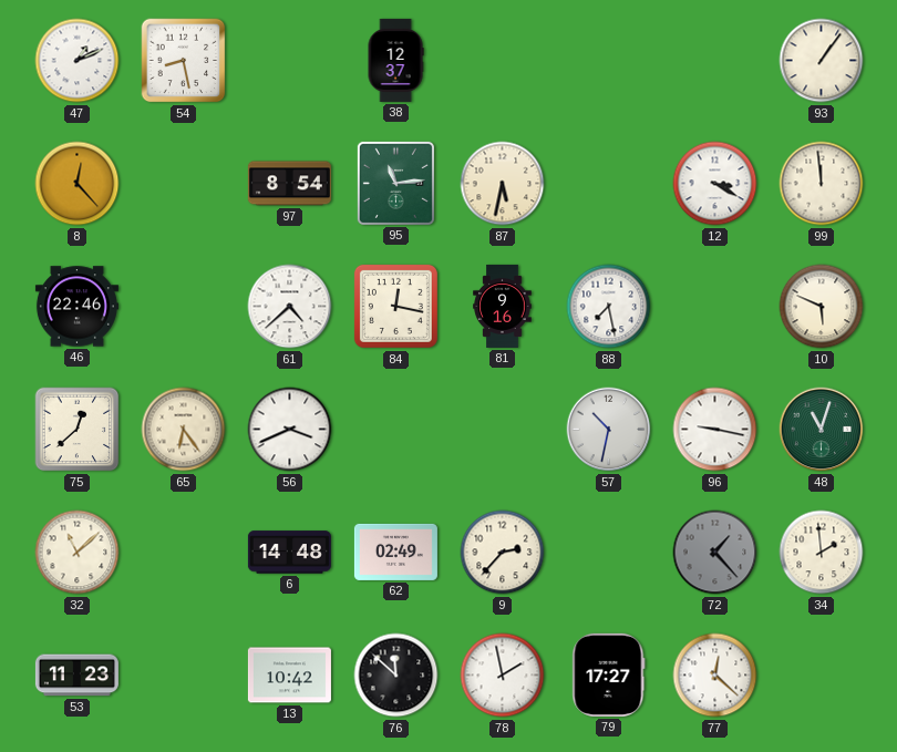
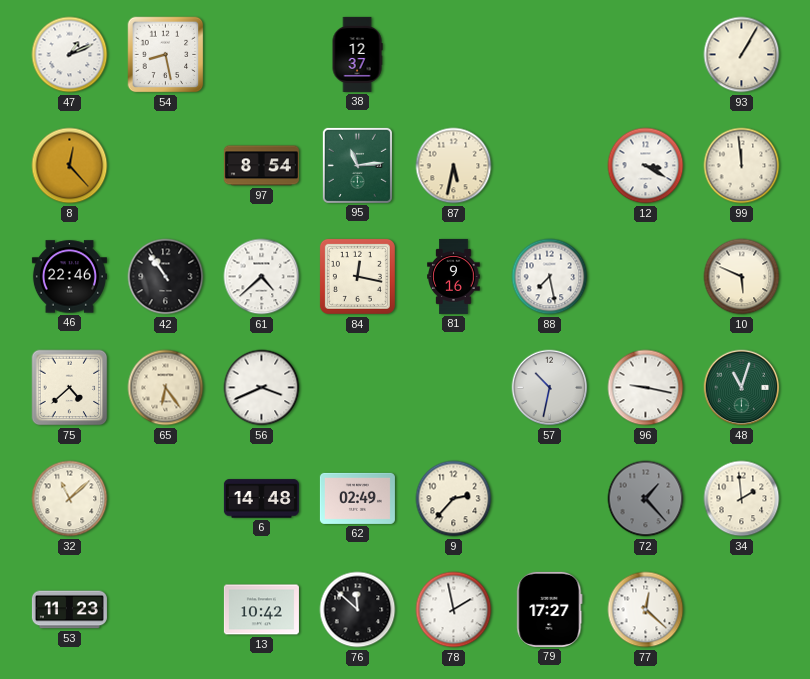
93: 1:06 -> 1:05
42: none -> 10:54
75: 12:38 -> 4:38
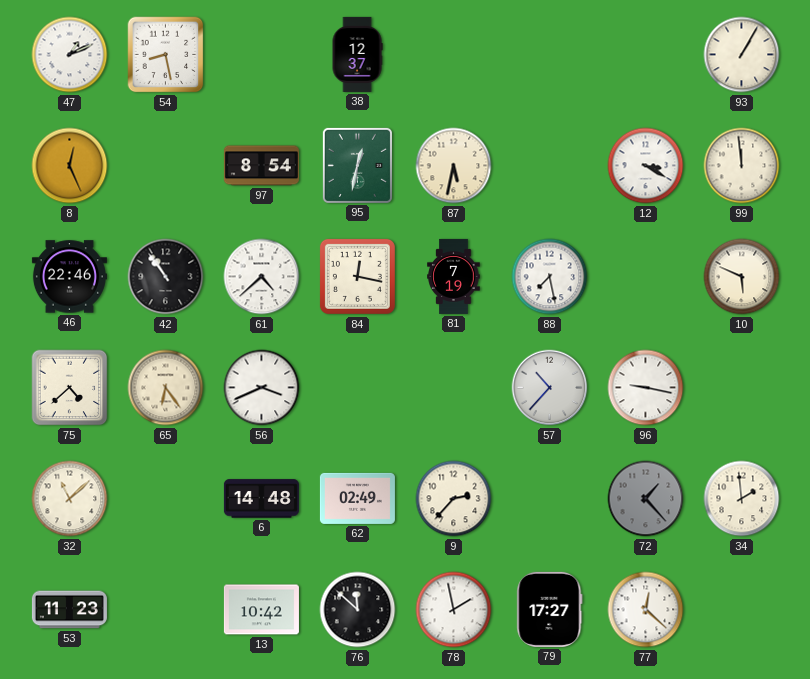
8: 12:23 -> 12:26
95: 11:14 -> 12:32
81: 9:16 -> 7:19
57: 10:32 -> 10:37
48: 11:03 -> none
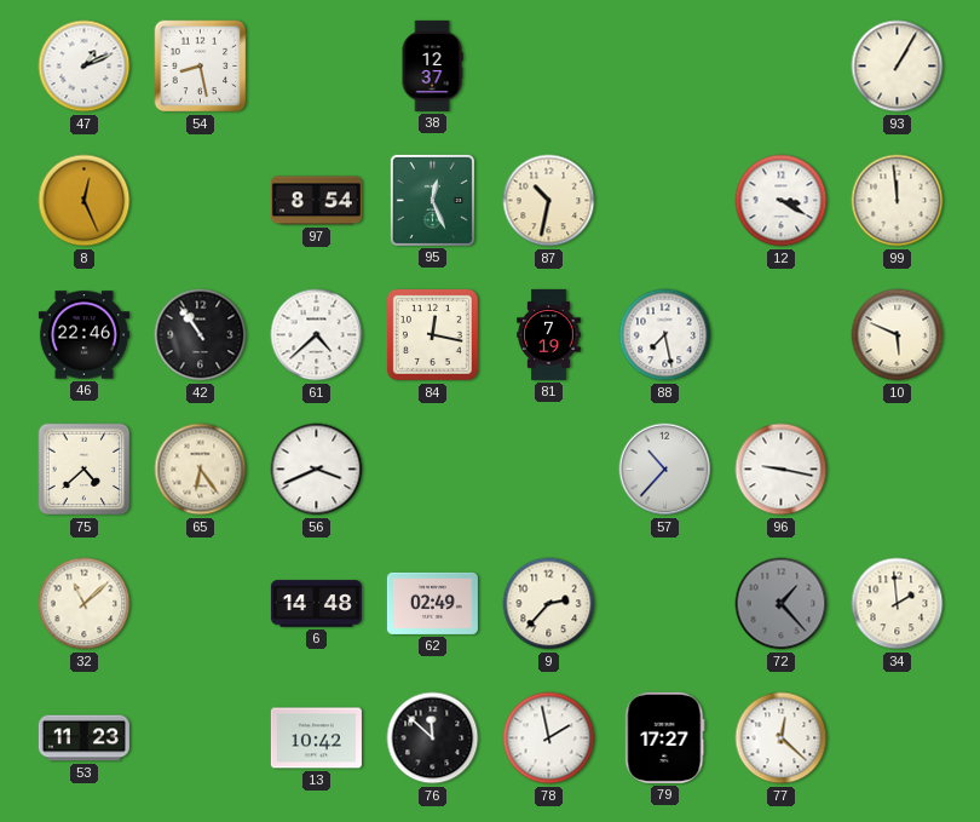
95: 12:32 -> 12:26
87: 5:32 -> 10:32
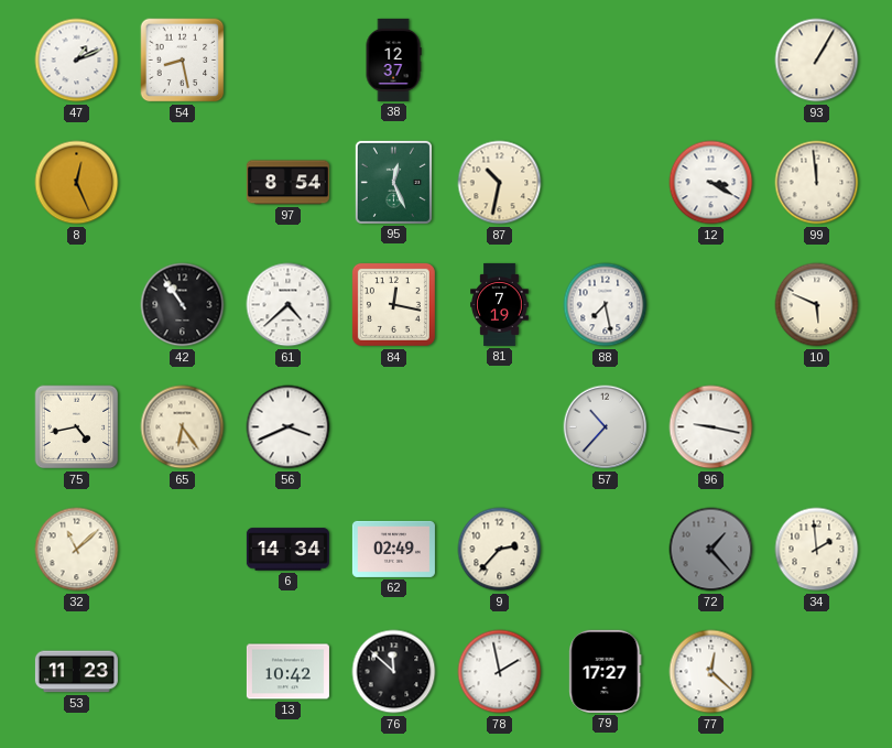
46: 22:46 -> none
75: 4:38 -> 4:43
6: 14:48 -> 14:34
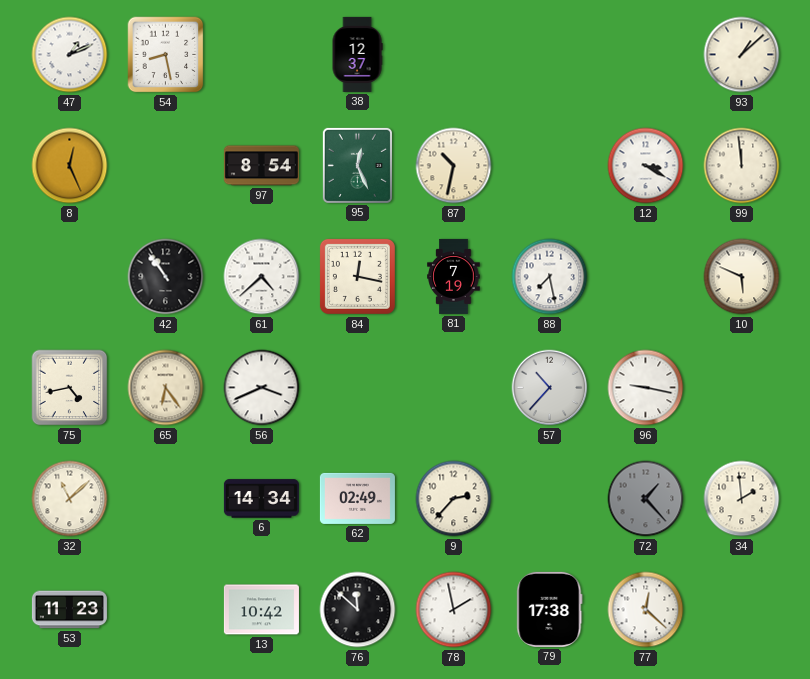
93: 1:05 -> 1:08
79: 17:27 -> 17:38
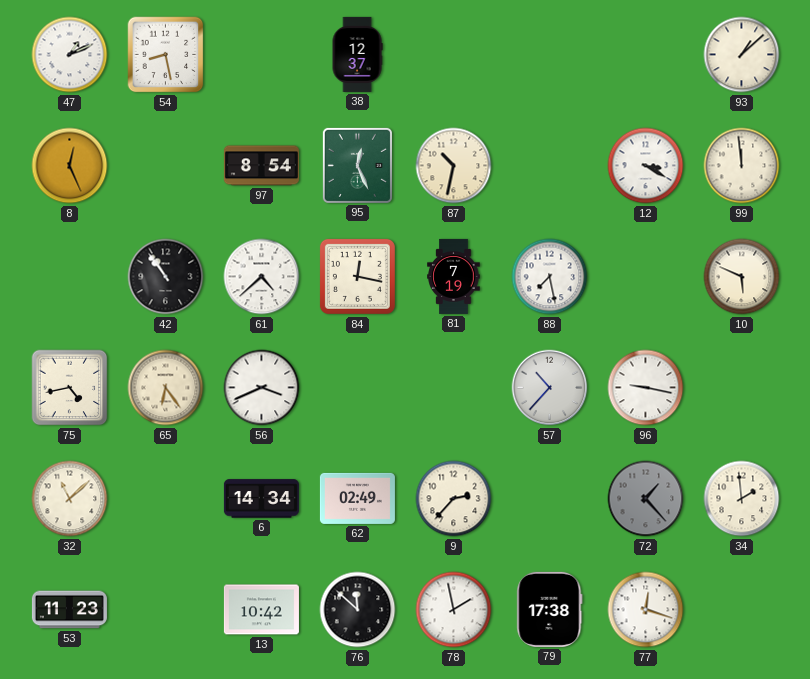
77: 12:22 -> 12:18
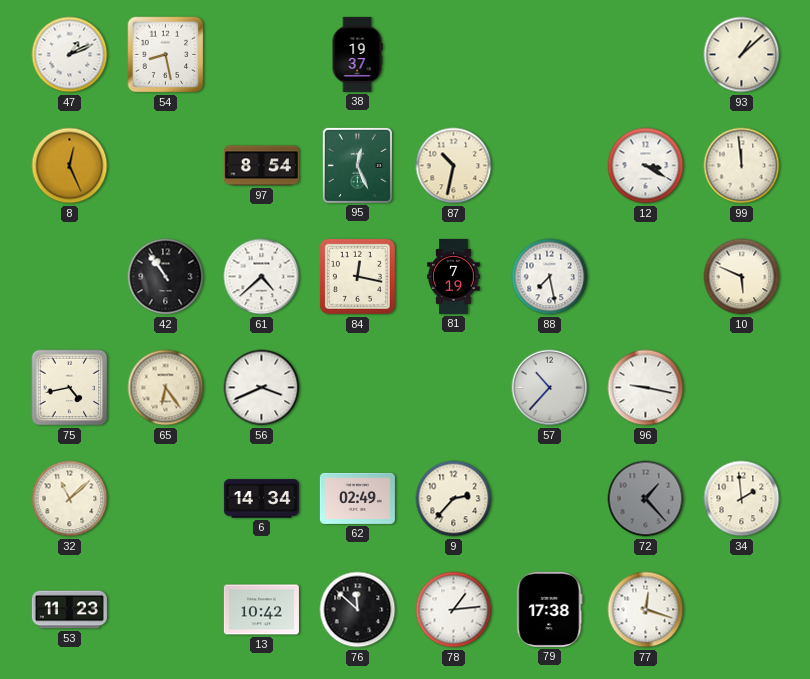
38: 12:37 -> 19:37
78: 1:58 -> 1:14
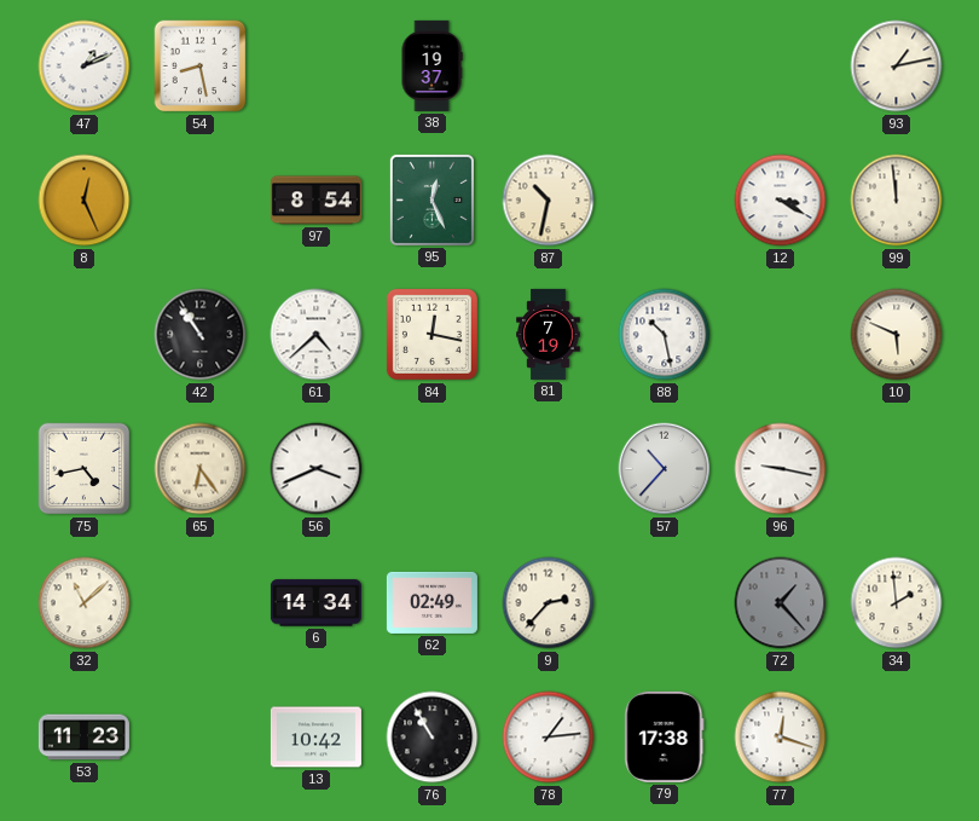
93: 1:08 -> 1:13
88: 7:28 -> 10:28
76: 11:52 -> 10:55
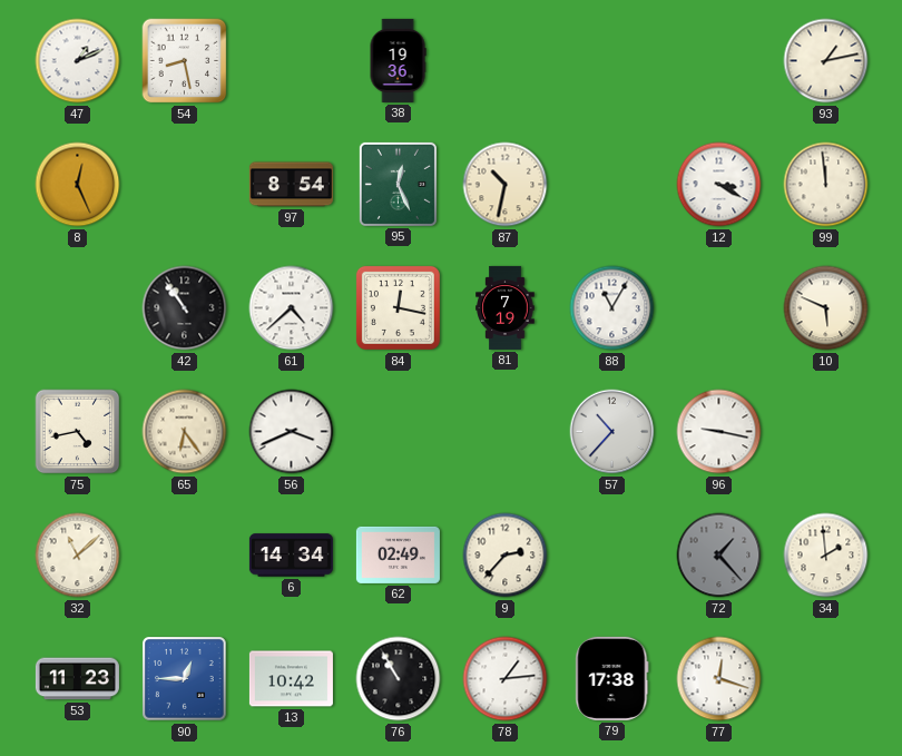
38: 19:37 -> 19:36
88: 10:28 -> 11:05
90: none -> 12:45
